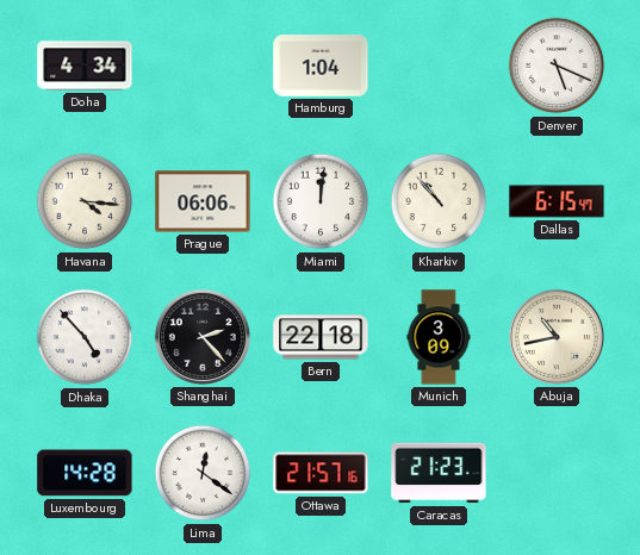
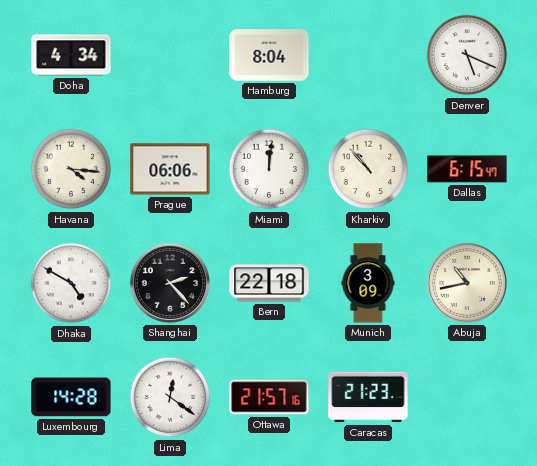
Hamburg: 1:04 -> 8:04
Dhaka: 4:53 -> 4:50
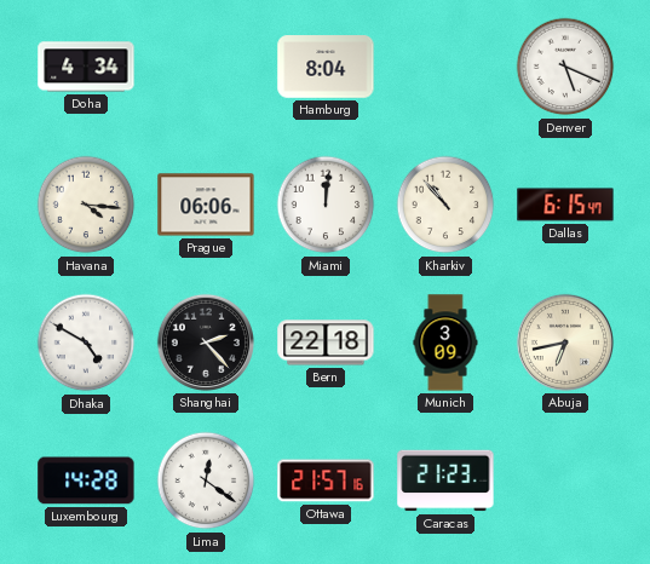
Abuja: 10:43 -> 6:43
